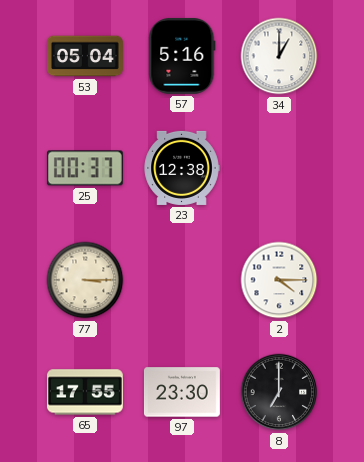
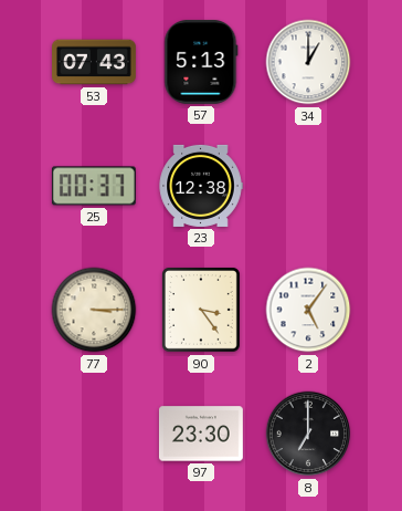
53: 05:04 -> 07:43
57: 5:16 -> 5:13
90: none -> 3:24
2: 4:15 -> 5:06
65: 17:55 -> none
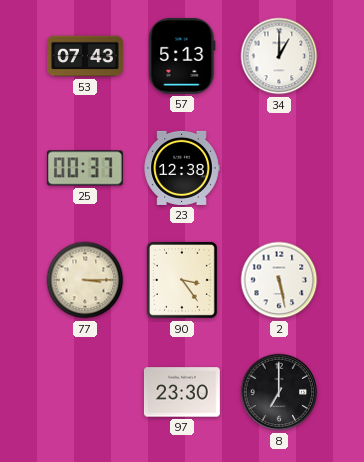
2: 5:06 -> 5:28
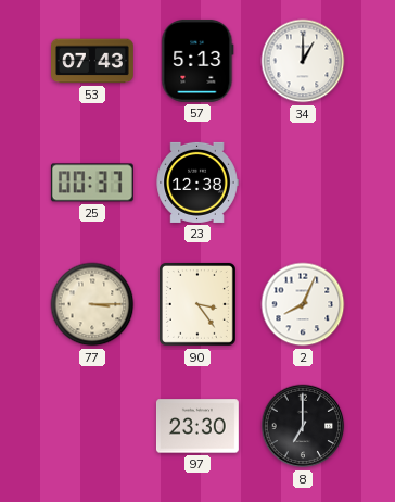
2: 5:28 -> 8:04
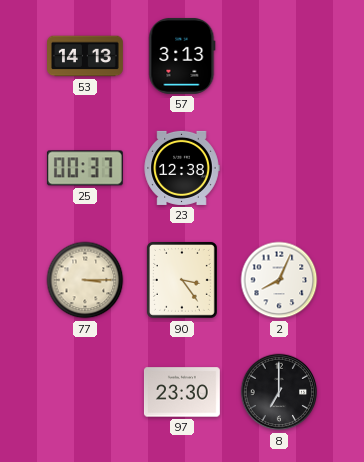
53: 07:43 -> 14:13
57: 5:13 -> 3:13
34: 1:00 -> none
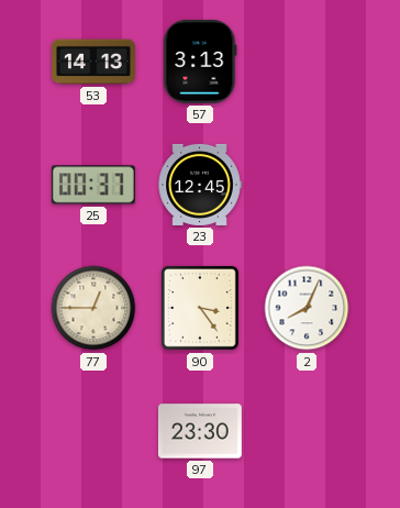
23: 12:38 -> 12:45
77: 3:15 -> 12:45
8: 7:00 -> none
